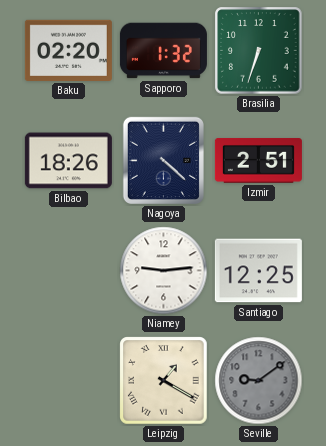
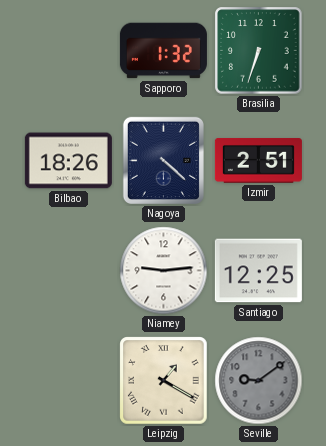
Baku: 02:20 -> none
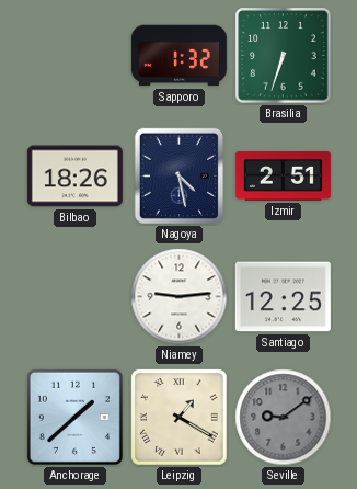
Nagoya: 4:22 -> 4:28
Anchorage: none -> 1:38
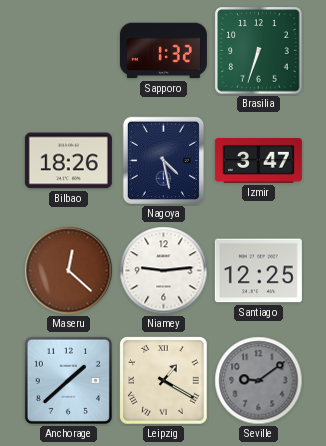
Izmir: 2:51 -> 3:47
Maseru: none -> 12:22
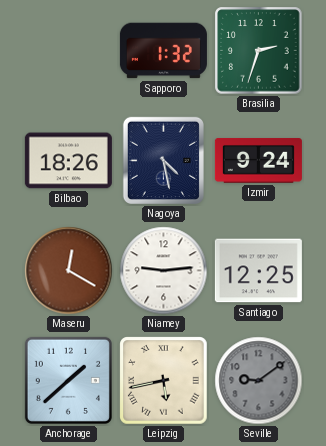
Brasilia: 6:33 -> 2:33
Izmir: 3:47 -> 9:24
Maseru: 12:22 -> 12:20
Leipzig: 1:20 -> 5:43
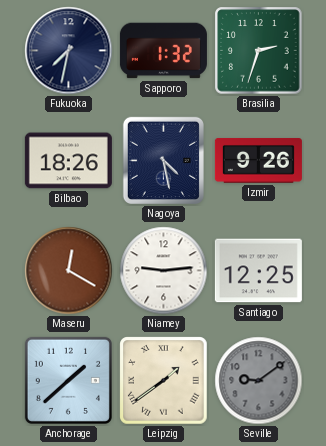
Fukuoka: none -> 7:32
Izmir: 9:24 -> 9:26
Leipzig: 5:43 -> 1:39
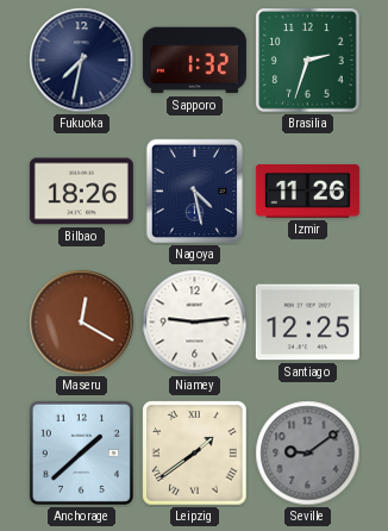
Izmir: 9:26 -> 11:26
